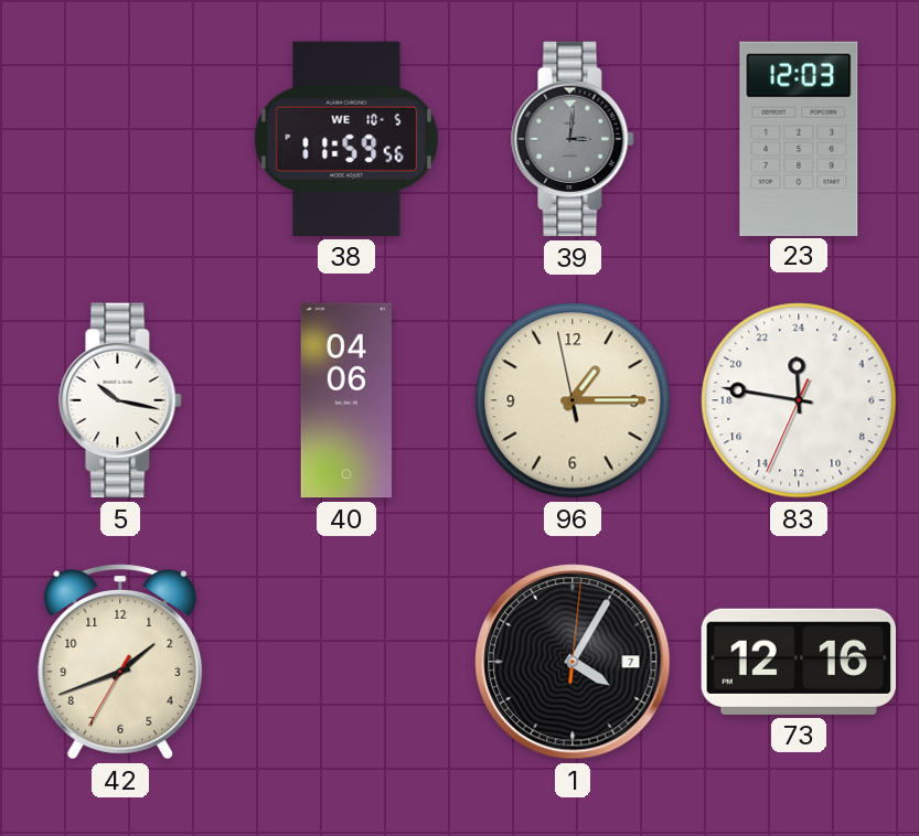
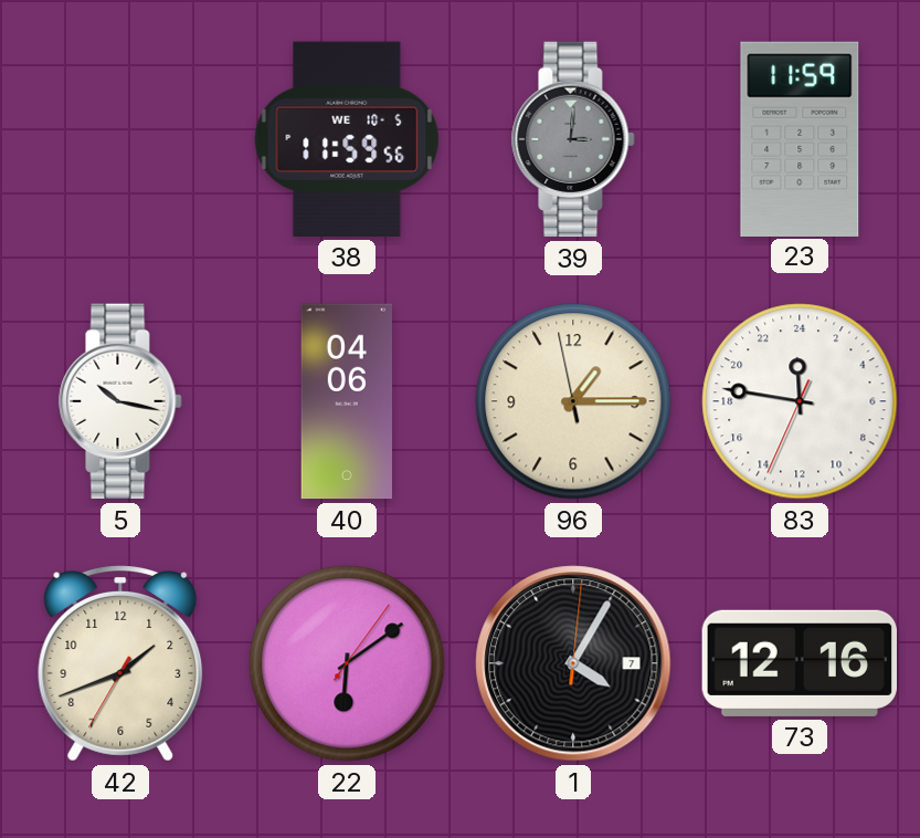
23: 12:03 -> 11:59
22: none -> 6:09
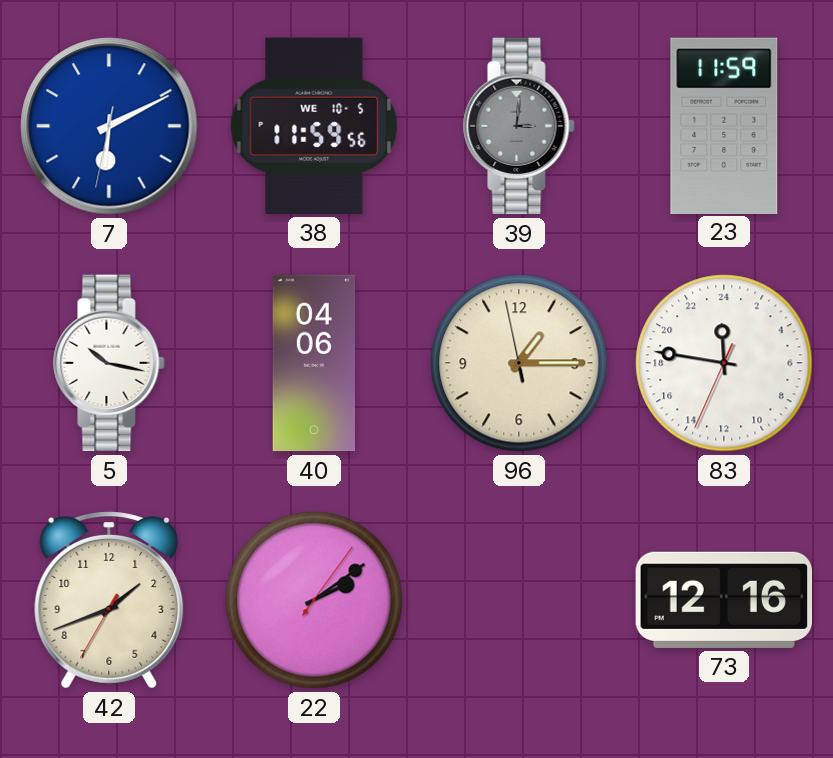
7: none -> 6:10
22: 6:09 -> 2:09
1: 4:05 -> none
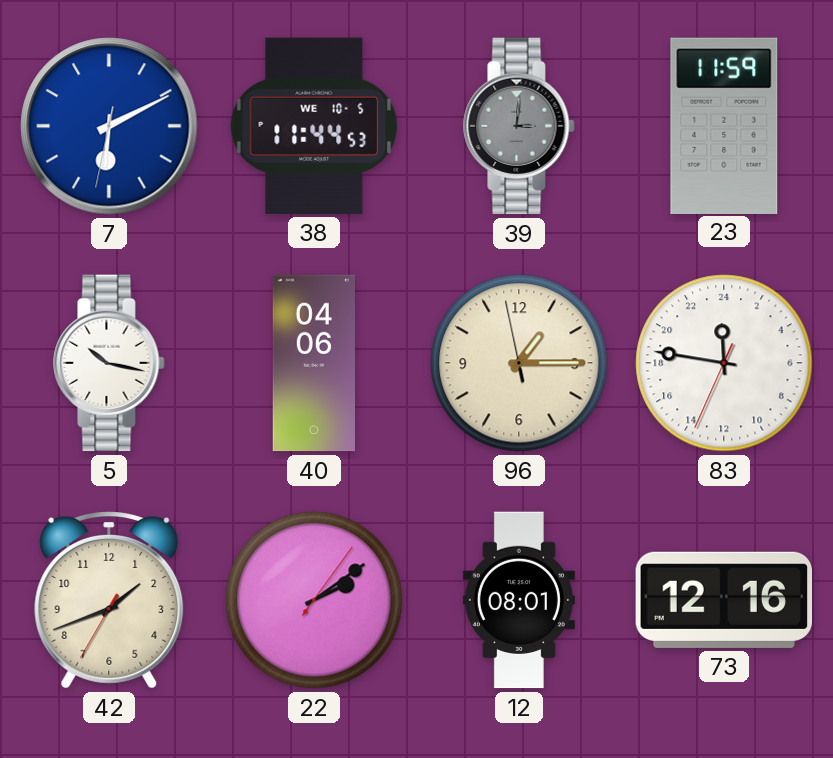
38: 11:59 -> 11:44
12: none -> 08:01
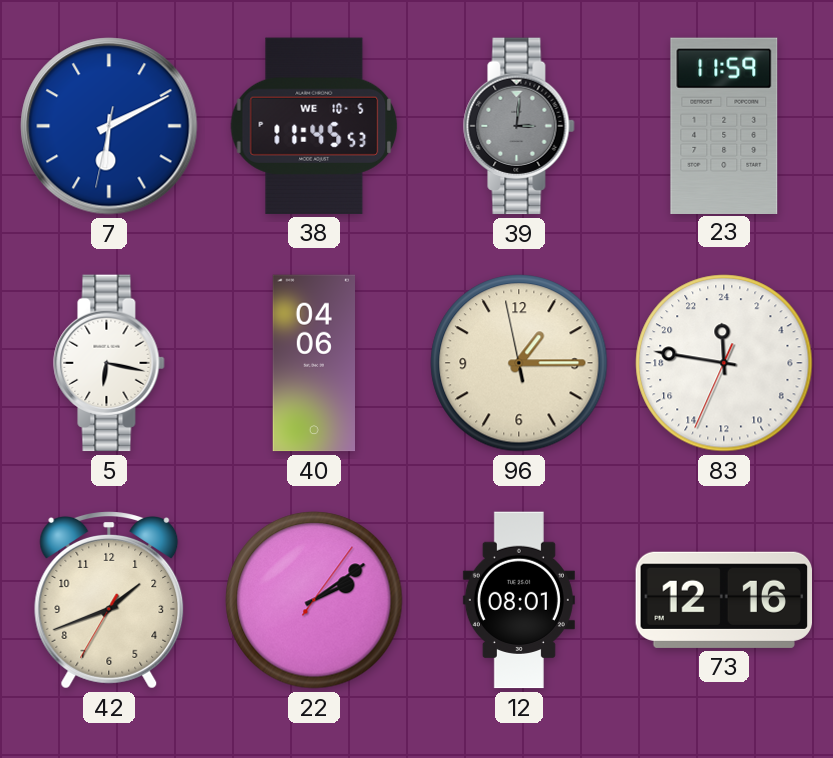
38: 11:44 -> 11:45
5: 10:17 -> 6:17
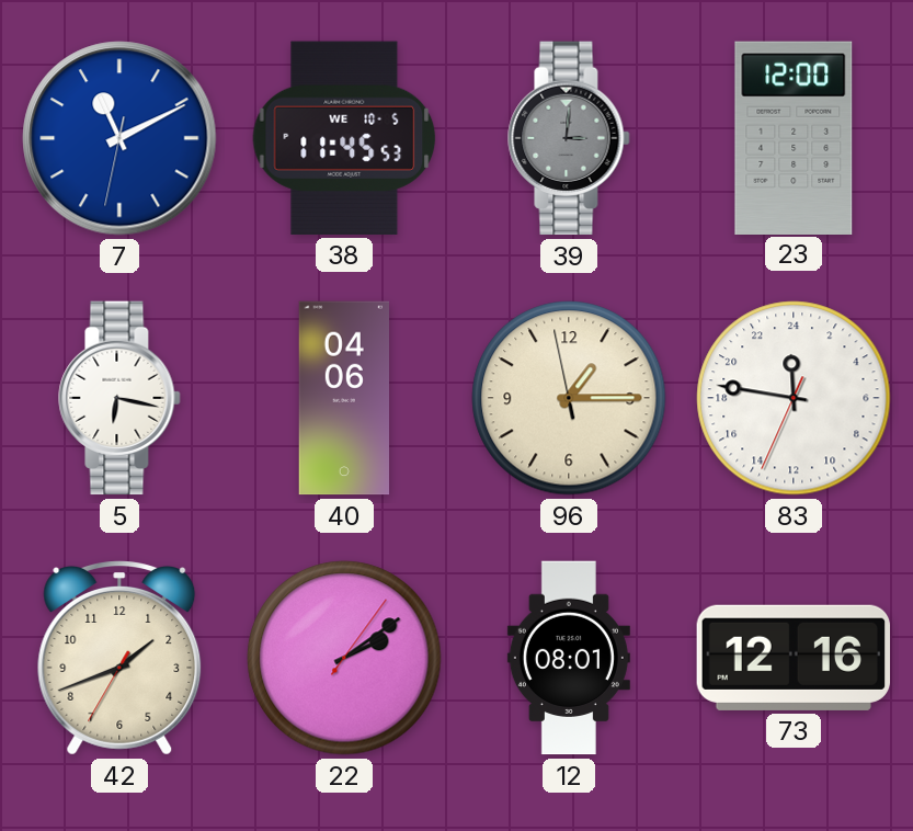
7: 6:10 -> 11:10
23: 11:59 -> 12:00
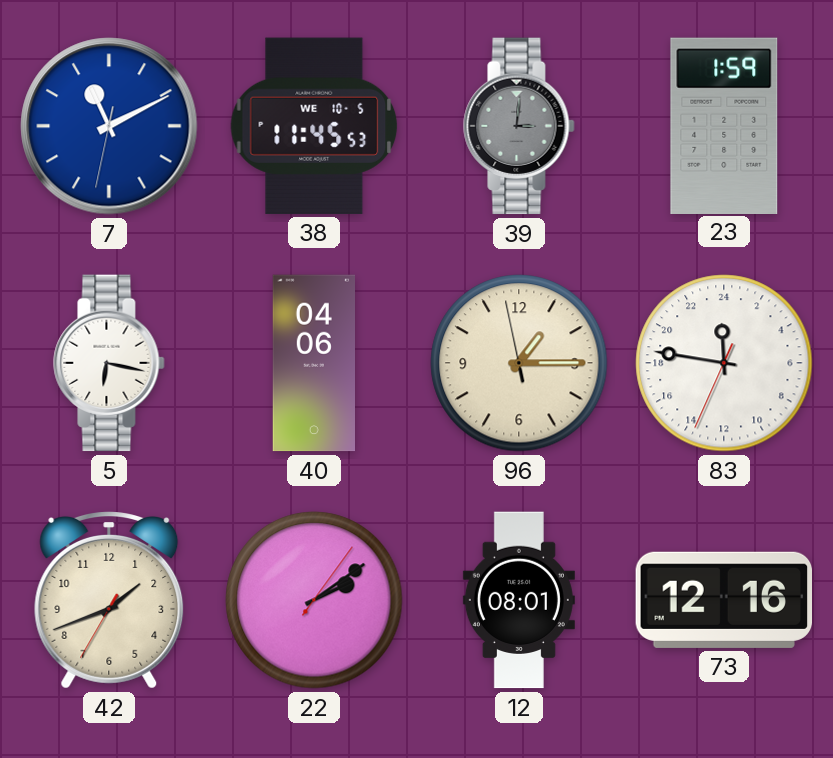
23: 12:00 -> 1:59
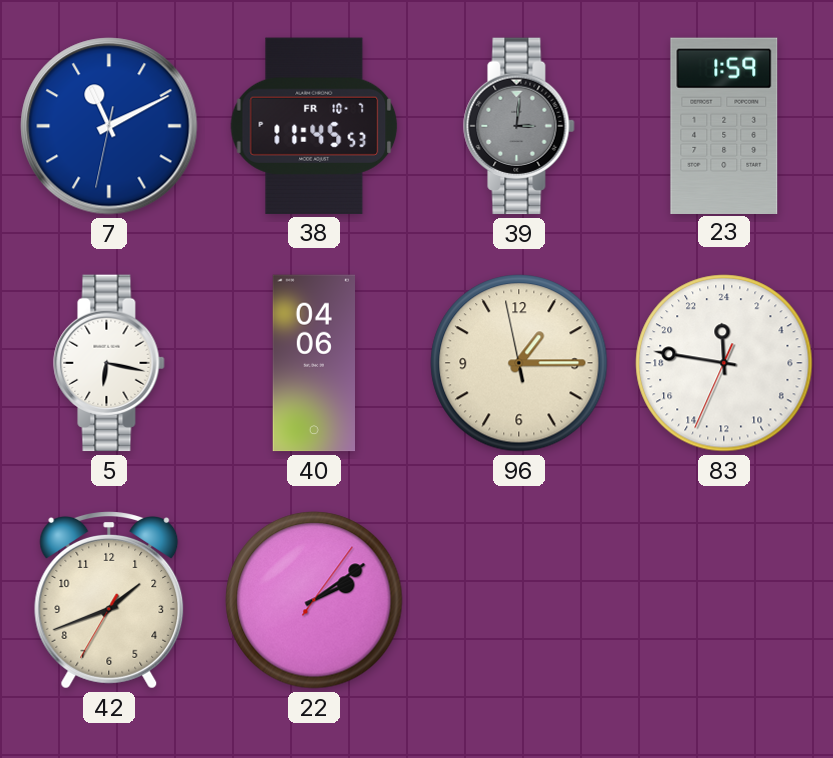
38 date: WE 10-5 -> FR 10-7
12: 08:01 -> none
73: 12:16 -> none
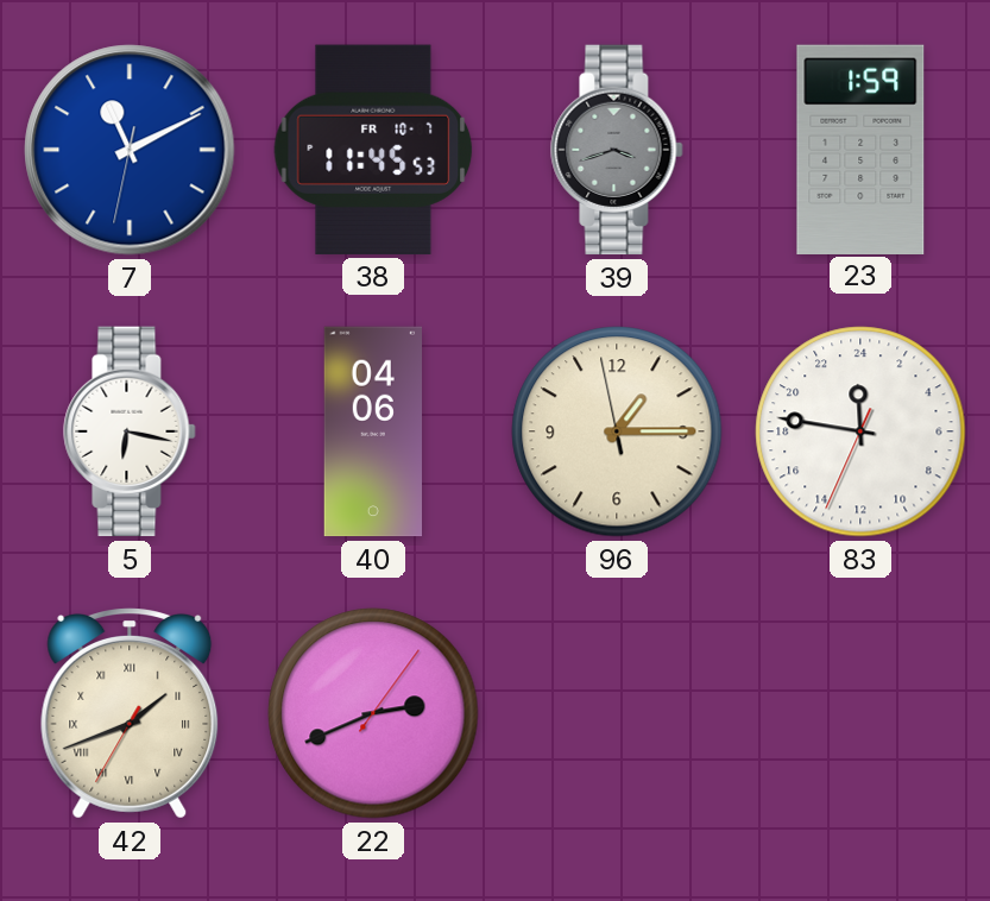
39: 3:01 -> 3:42
42 numerals: Arabic -> Roman
22: 2:09 -> 2:41
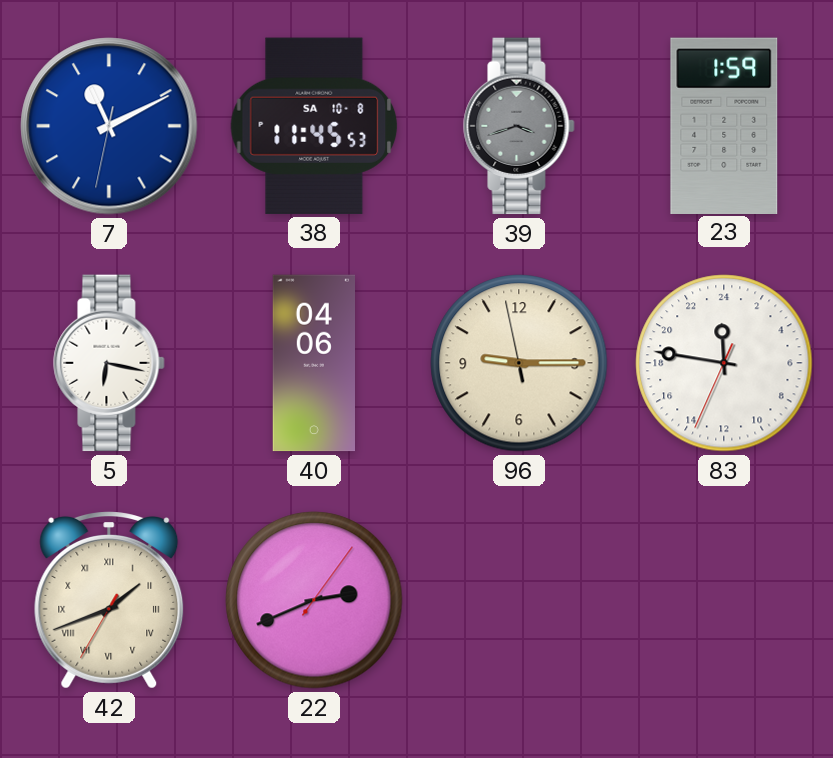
38 date: FR 10-7 -> SA 10-8
96: 1:14 -> 9:14
